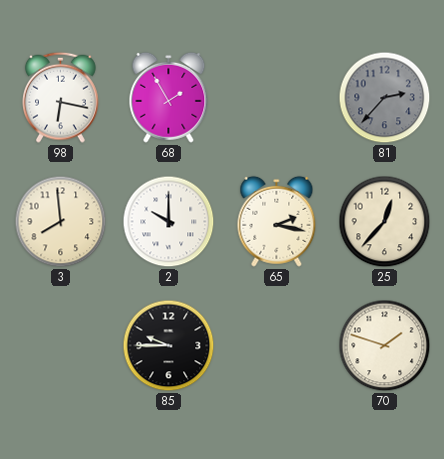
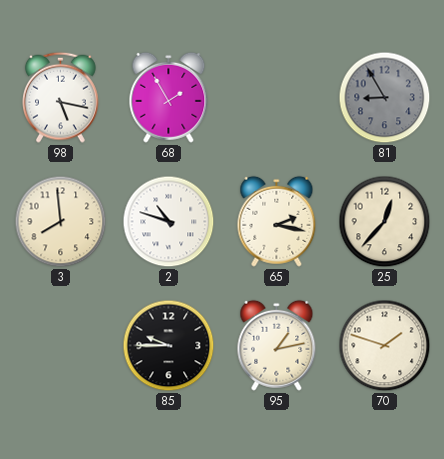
98: 6:17 -> 5:17
81: 2:37 -> 8:55
2: 10:00 -> 10:48
95: none -> 1:13
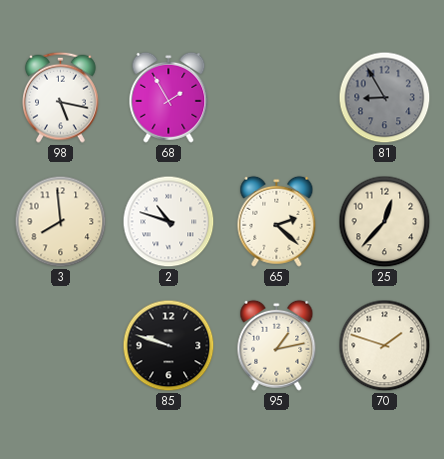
65: 2:17 -> 2:22
85: 9:45 -> 9:48
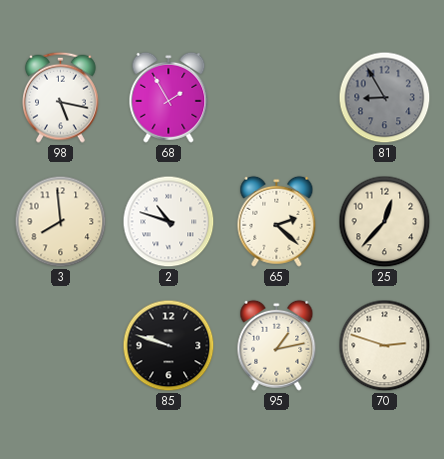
70: 1:48 -> 2:48
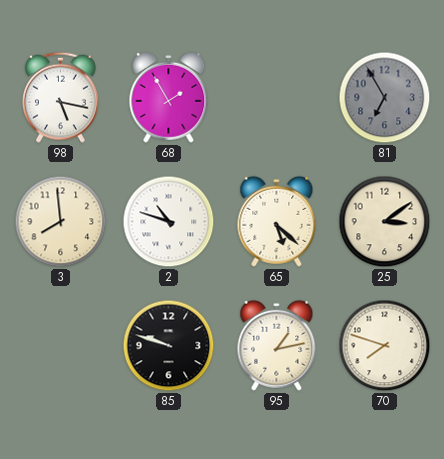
81: 8:55 -> 6:55
65: 2:22 -> 5:22
25: 12:37 -> 3:09
70: 2:48 -> 7:48
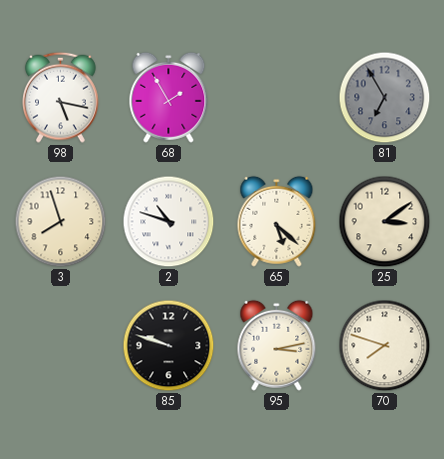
3: 7:59 -> 7:57
95: 1:13 -> 3:13
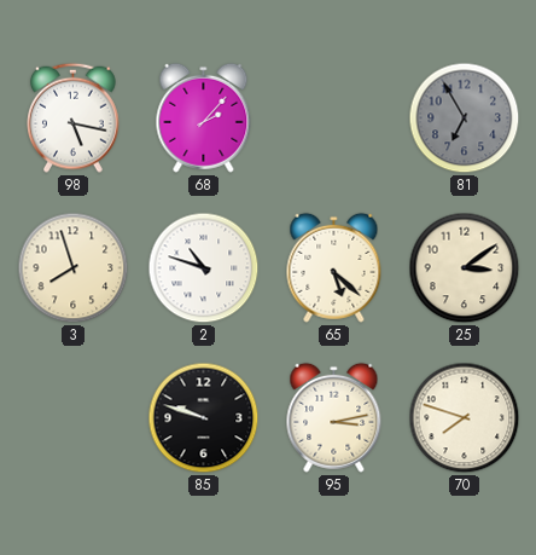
68: 1:55 -> 2:07
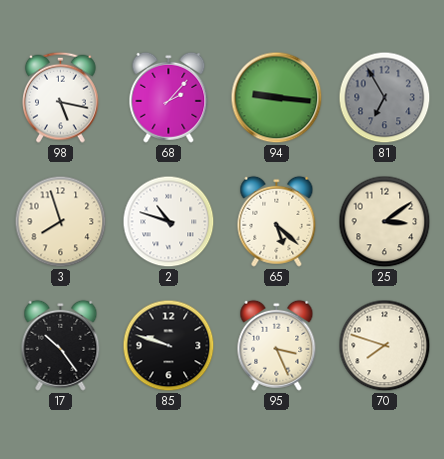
94: none -> 9:16
17: none -> 10:24
95: 3:13 -> 3:26
